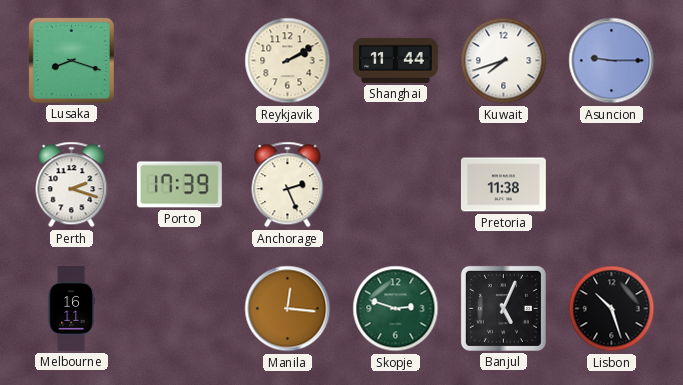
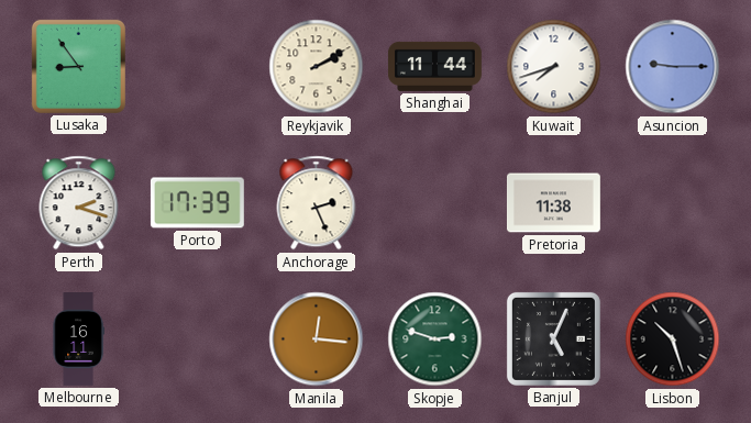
Lusaka: 8:18 -> 8:54
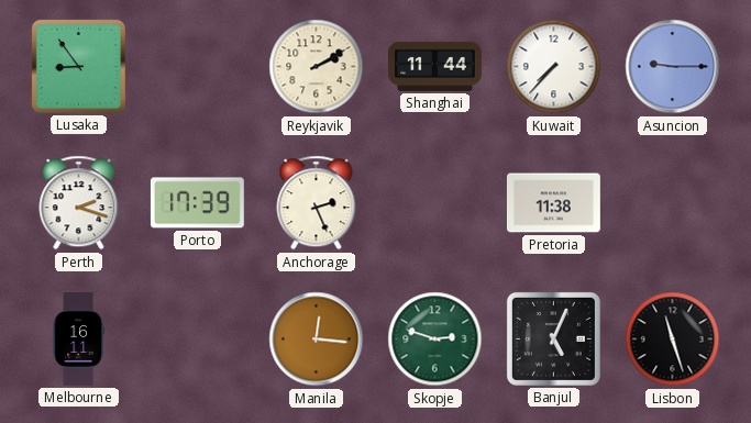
Kuwait: 7:42 -> 7:37
Lisbon: 10:27 -> 11:27
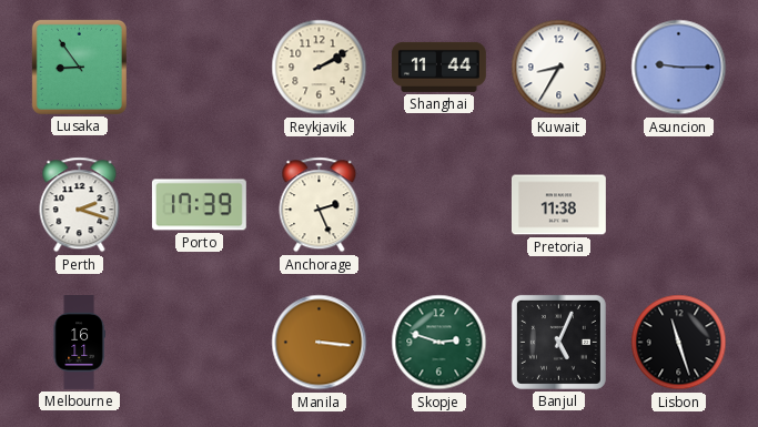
Kuwait: 7:37 -> 8:35
Manila: 12:16 -> 3:16
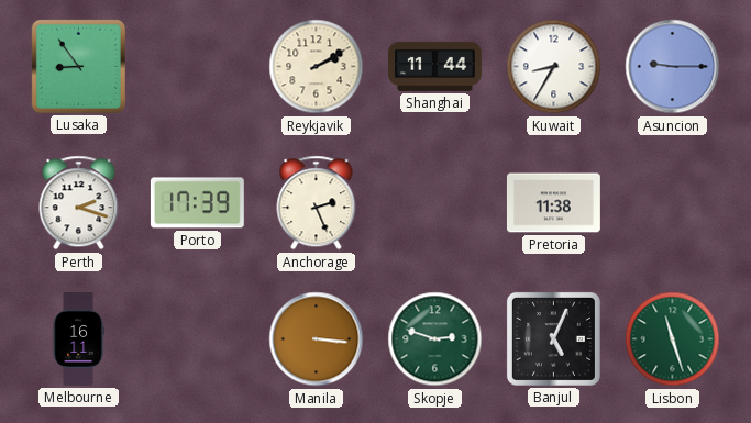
Lisbon dial: black -> green
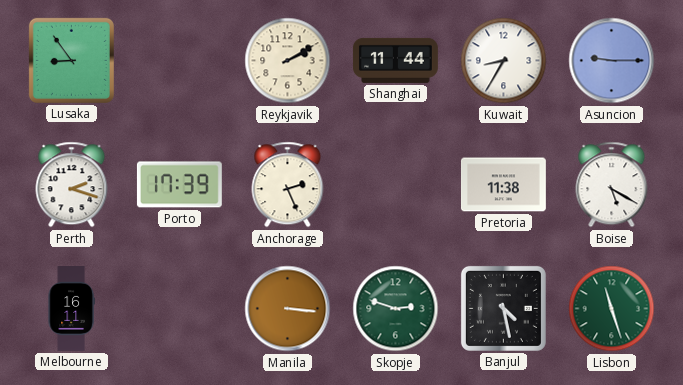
Boise: none -> 5:20
Banjul: 5:04 -> 4:28
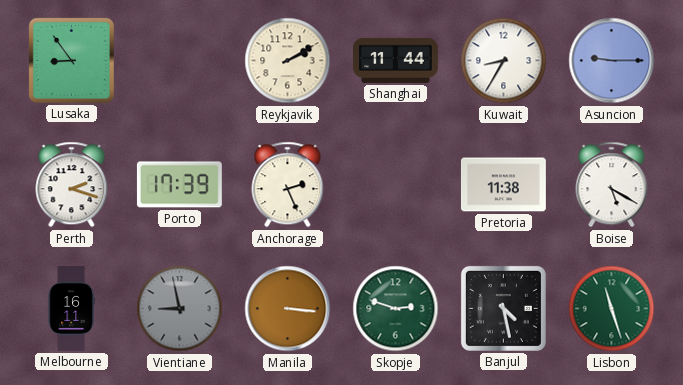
Vientiane: none -> 8:58
